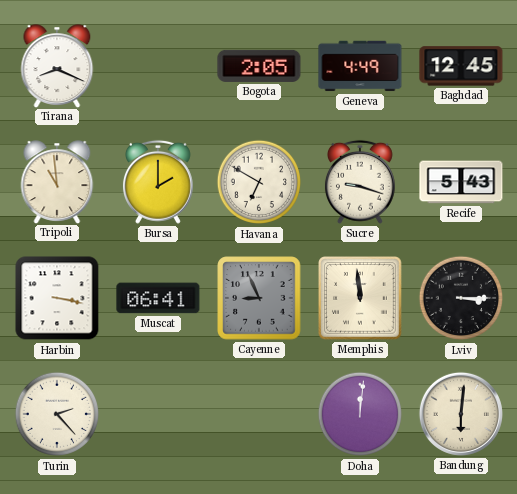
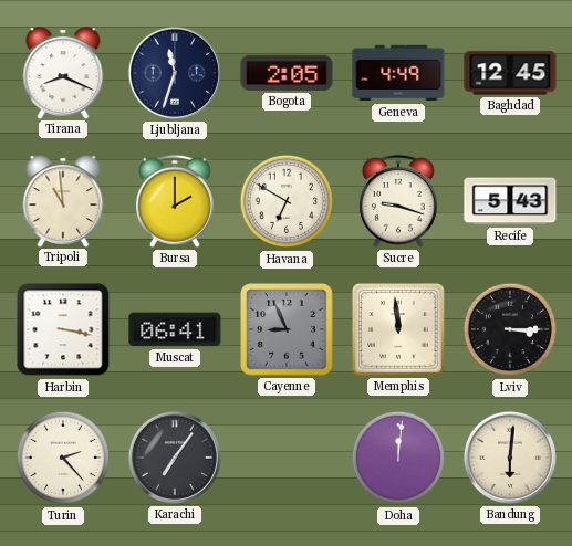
Ljubljana: none -> 11:33
Karachi: none -> 7:06
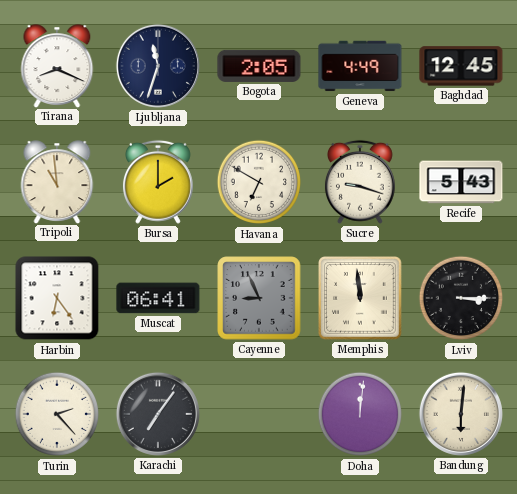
Harbin: 3:17 -> 6:24
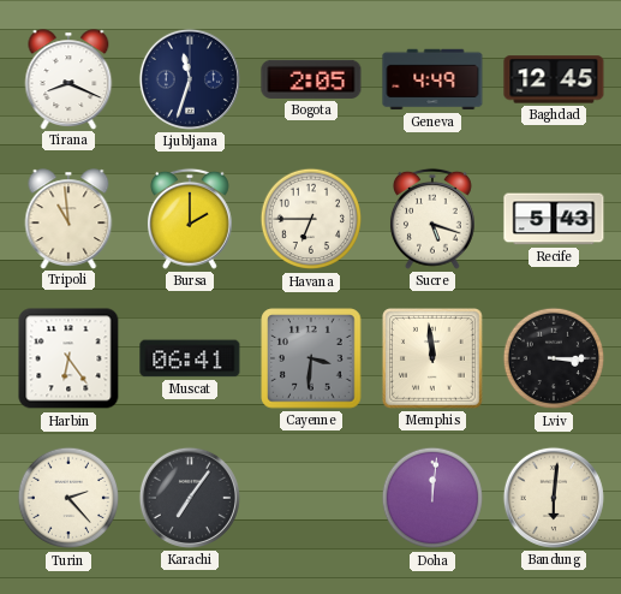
Havana: 6:50 -> 6:45
Sucre: 9:18 -> 5:18
Cayenne: 8:56 -> 3:31
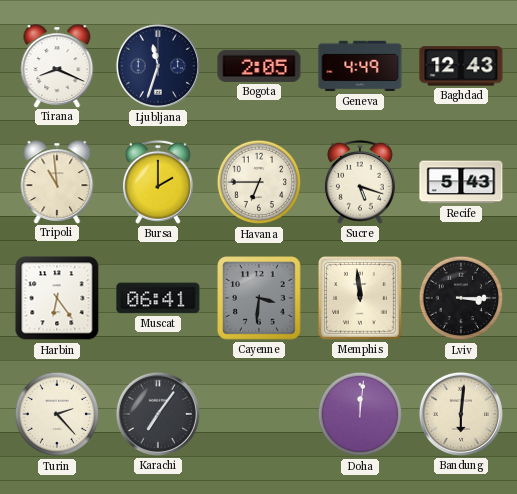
Baghdad: 12:45 -> 12:43
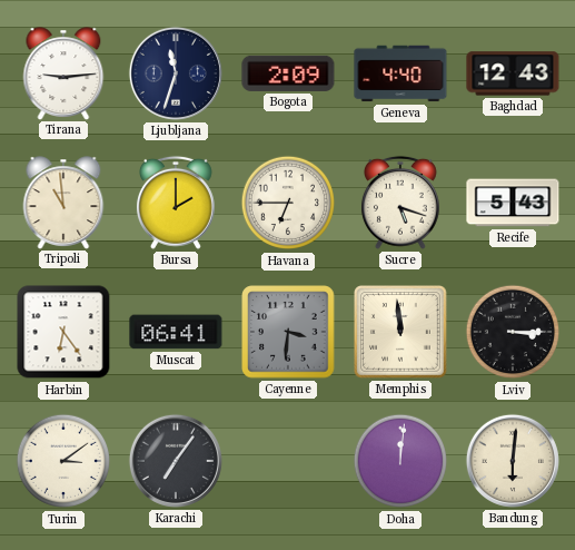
Tirana: 8:19 -> 9:14
Bogota: 2:05 -> 2:09
Geneva: 4:49 -> 4:40
Turin: 2:23 -> 3:09
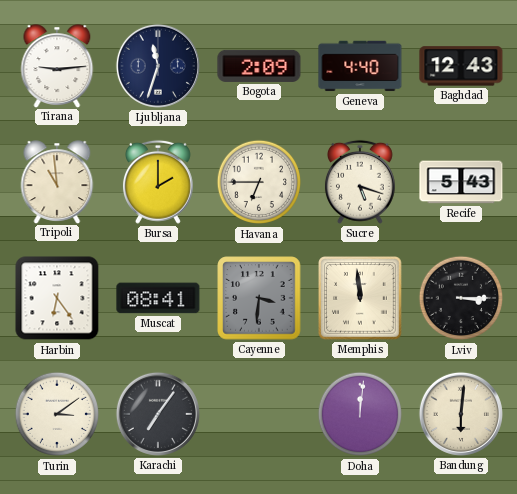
Muscat: 06:41 -> 08:41
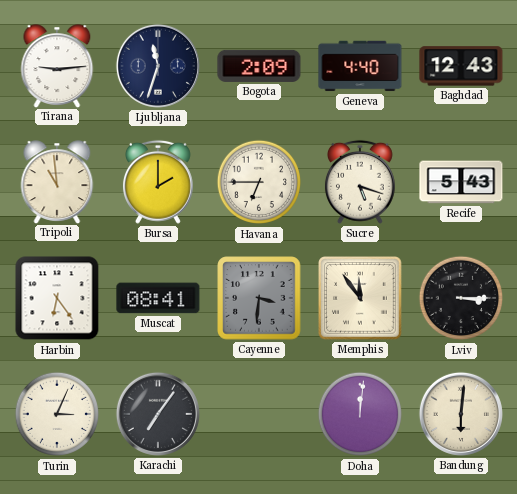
Memphis: 11:59 -> 11:54
Turin: 3:09 -> 3:04
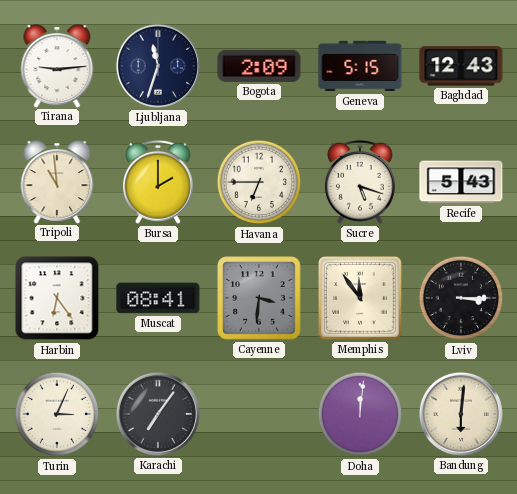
Geneva: 4:40 -> 5:15
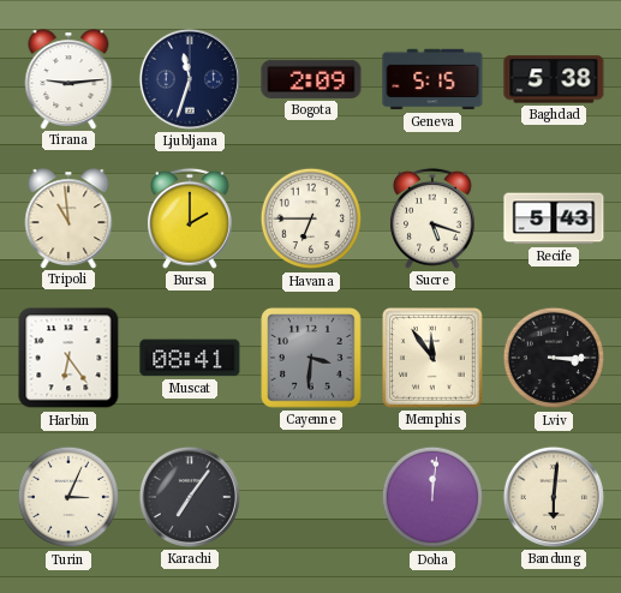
Baghdad: 12:43 -> 5:38
